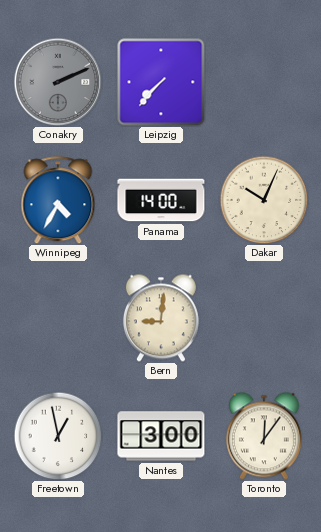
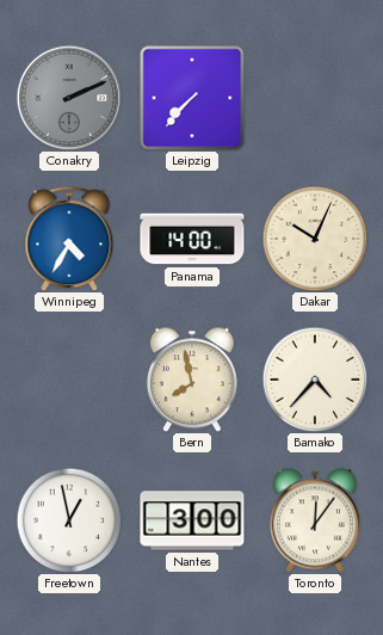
Bern: 9:01 -> 7:58
Bamako: none -> 4:37
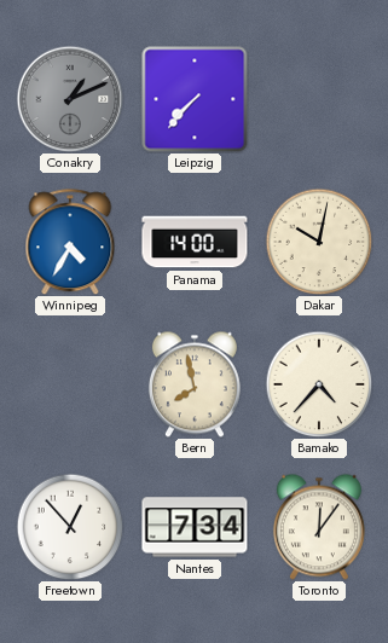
Conakry: 2:11 -> 1:11
Dakar: 10:04 -> 10:02
Freetown: 12:58 -> 12:53
Nantes: 3:00 -> 7:34
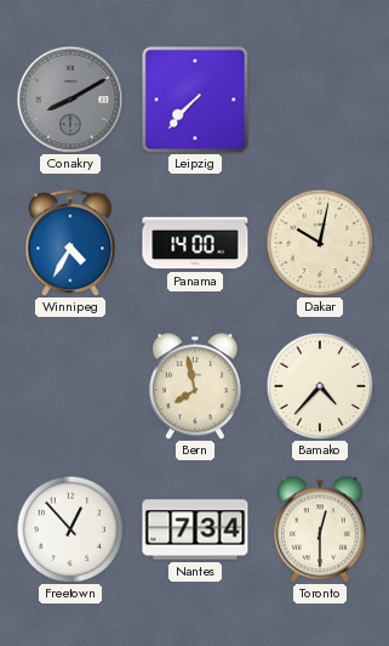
Conakry: 1:11 -> 8:10
Toronto: 12:06 -> 12:30
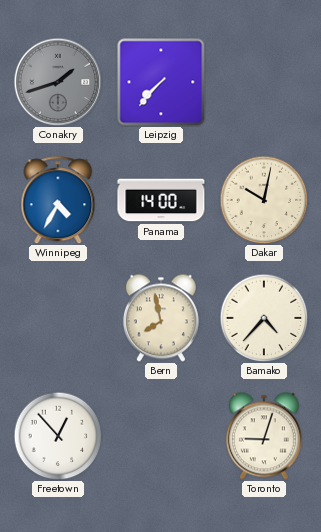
Conakry: 8:10 -> 1:42
Nantes: 7:34 -> none
Toronto: 12:30 -> 9:03
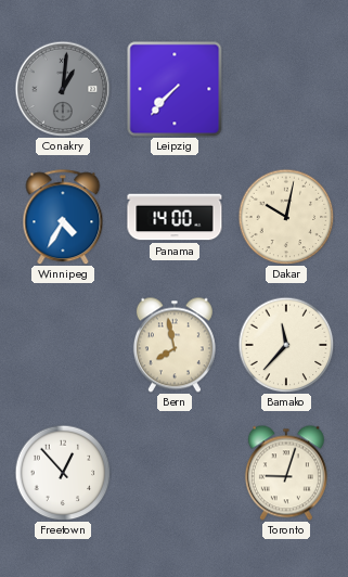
Conakry: 1:42 -> 1:01
Bamako: 4:37 -> 11:37
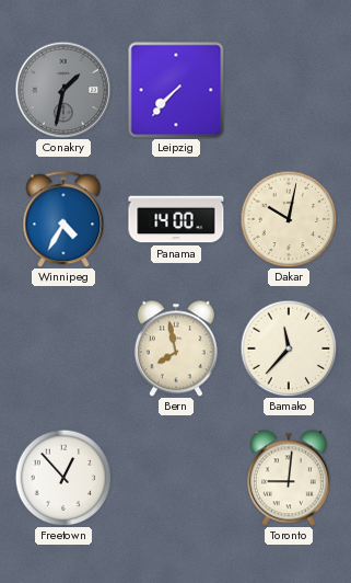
Conakry: 1:01 -> 1:32
Toronto: 9:03 -> 9:01
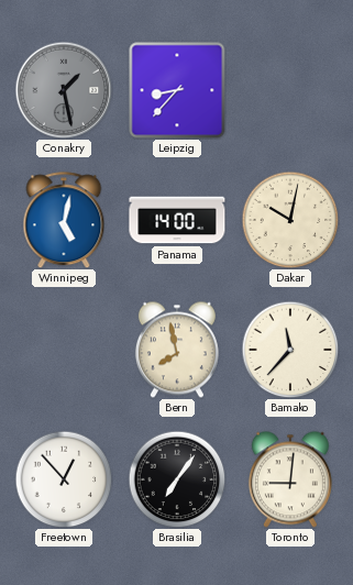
Conakry: 1:32 -> 1:28
Leipzig: 7:37 -> 8:37
Winnipeg: 4:35 -> 5:02
Brasilia: none -> 7:06
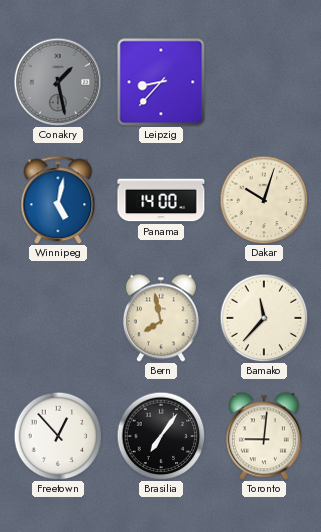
Dakar: 10:02 -> 10:03
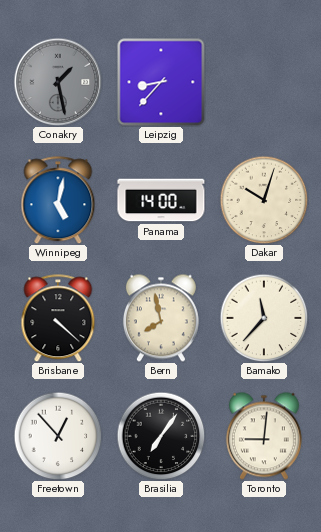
Brisbane: none -> 4:22
